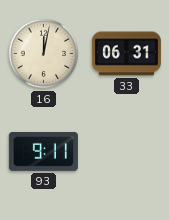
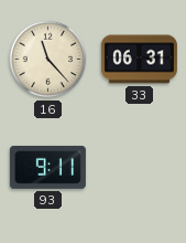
16: 12:02 -> 11:23
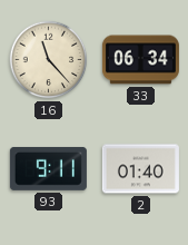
33: 06:31 -> 06:34
2: none -> 01:40
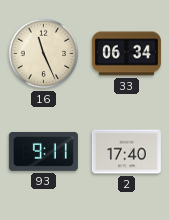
16: 11:23 -> 11:26
2: 01:40 -> 17:40
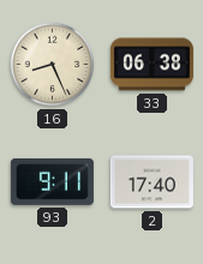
16: 11:26 -> 8:26
33: 06:34 -> 06:38
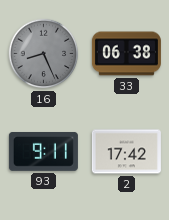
16 dial: cream -> grey
2: 17:40 -> 17:42
